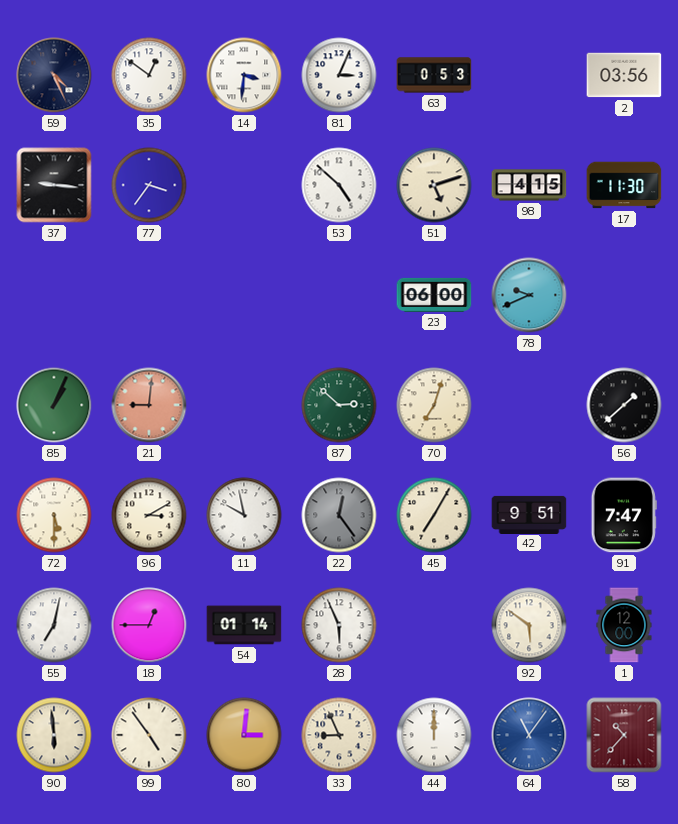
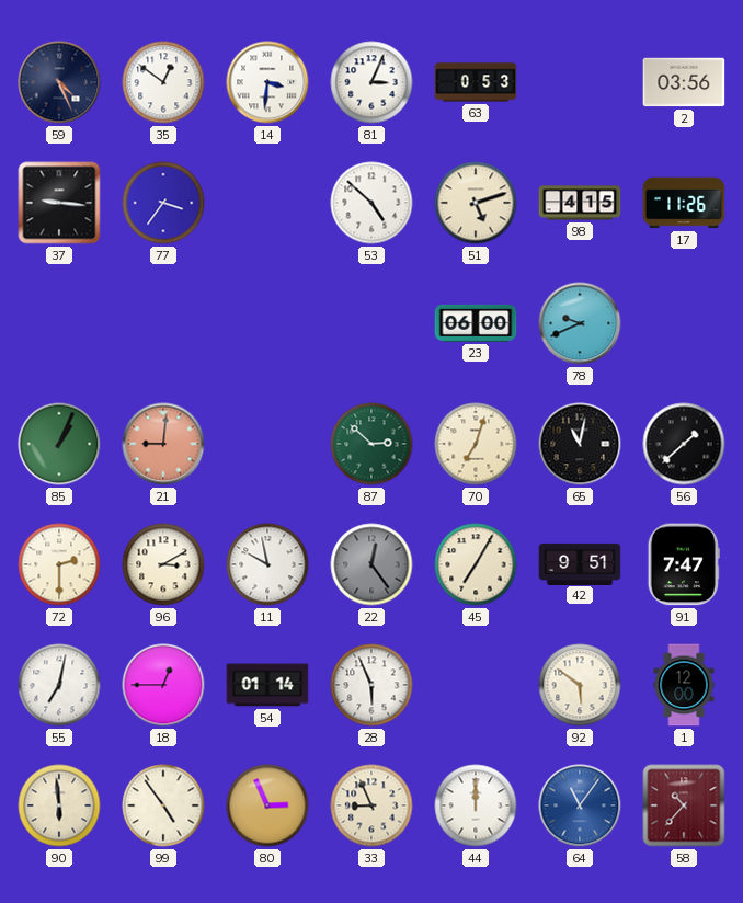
17: 11:30 -> 11:26
65: none -> 11:02
72: 5:30 -> 2:30
80: 3:01 -> 2:56
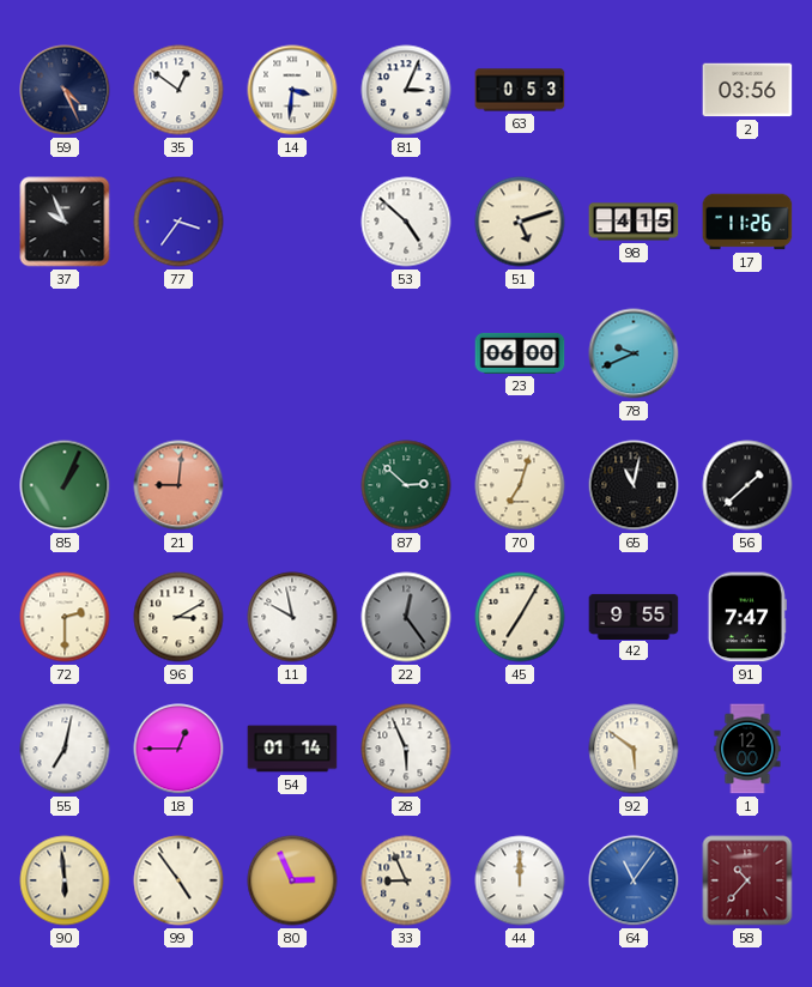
37: 9:16 -> 9:56
42: 9:51 -> 9:55
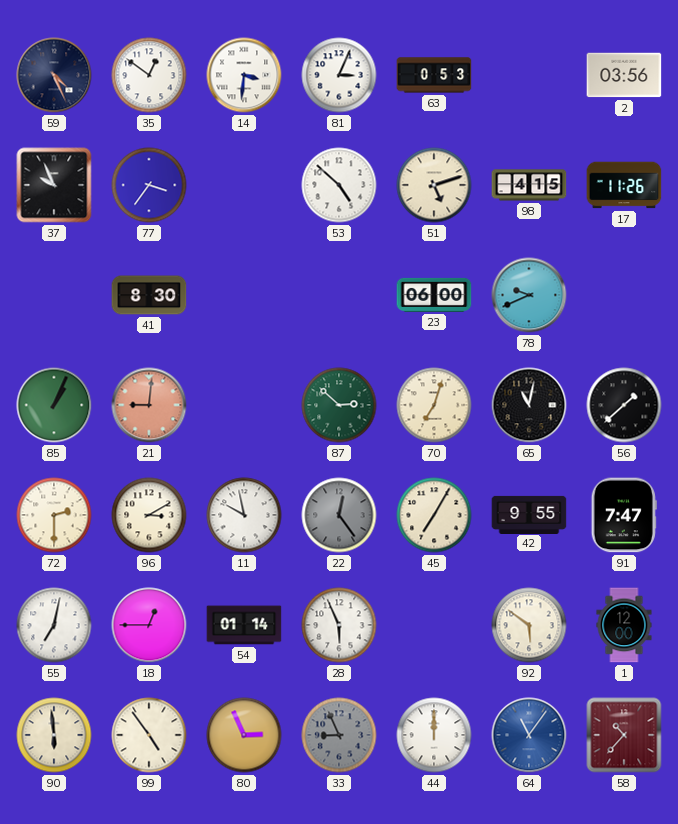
41: none -> 8:30
33 dial: cream -> grey
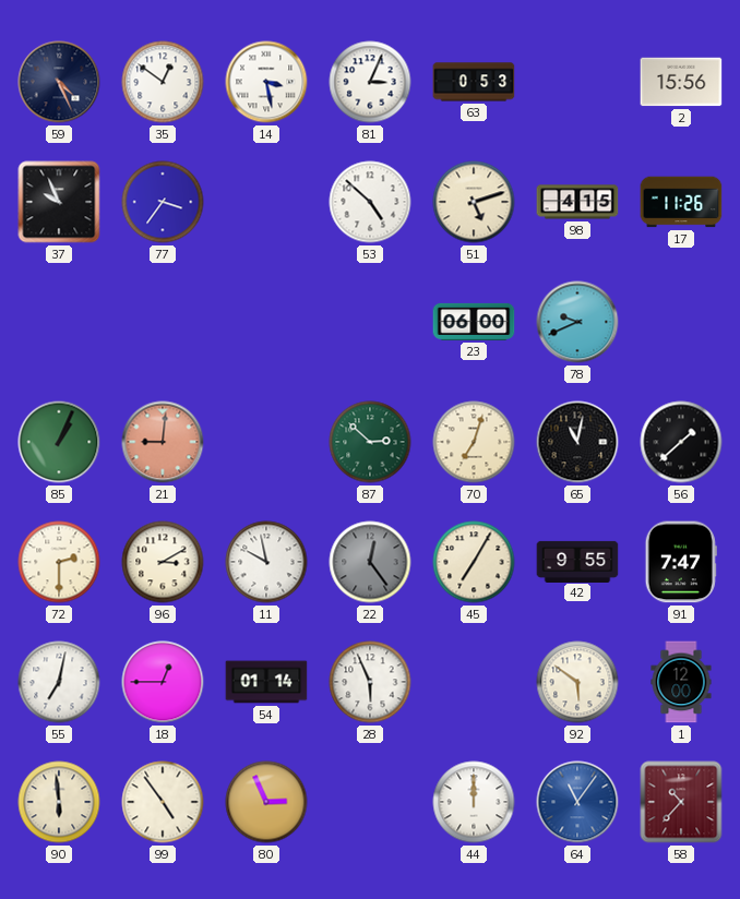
14: 3:31 -> 3:28
2: 03:56 -> 15:56
41: 8:30 -> none
33: 8:56 -> none
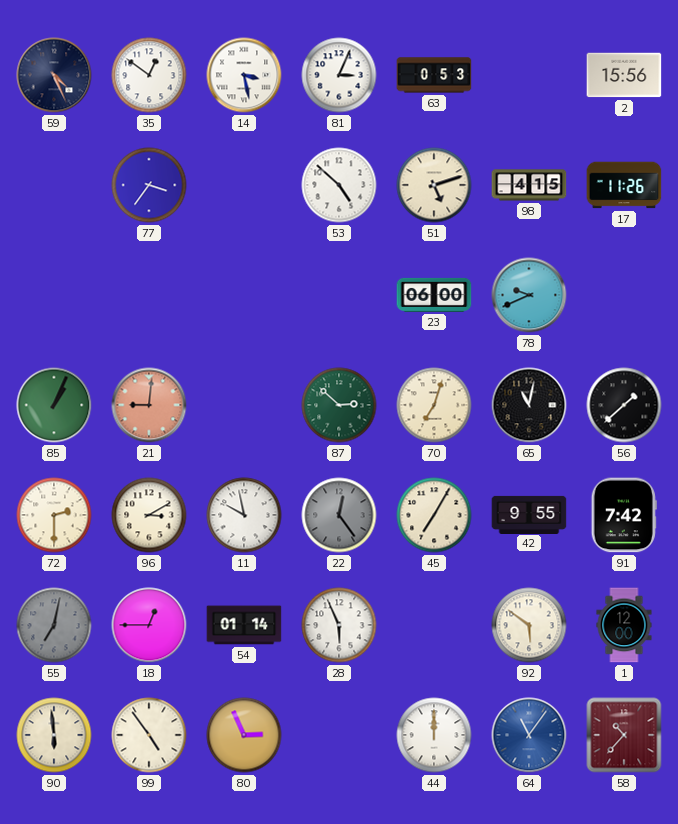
37: 9:56 -> none
91: 7:47 -> 7:42
55 dial: white -> grey
